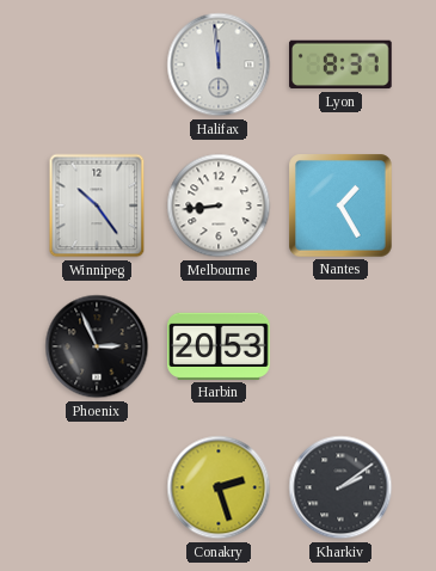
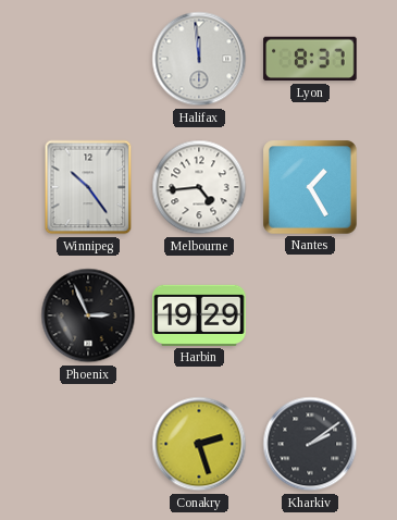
Melbourne: 8:44 -> 4:44
Harbin: 20:53 -> 19:29
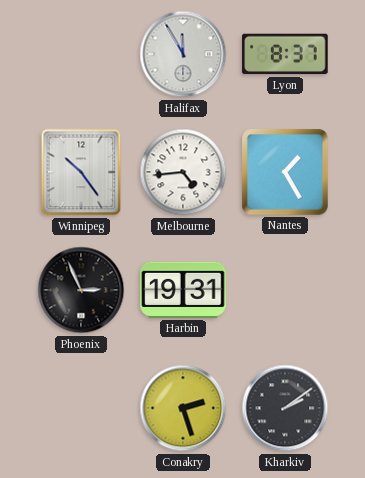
Halifax: 11:59 -> 11:55
Harbin: 19:29 -> 19:31
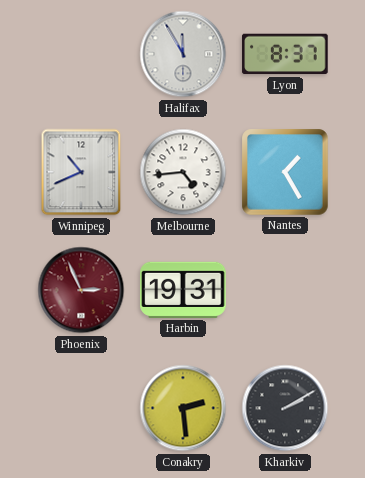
Winnipeg: 10:24 -> 10:41
Phoenix dial: black -> burgundy
Conakry: 2:27 -> 2:29
Kharkiv: 2:09 -> 2:10
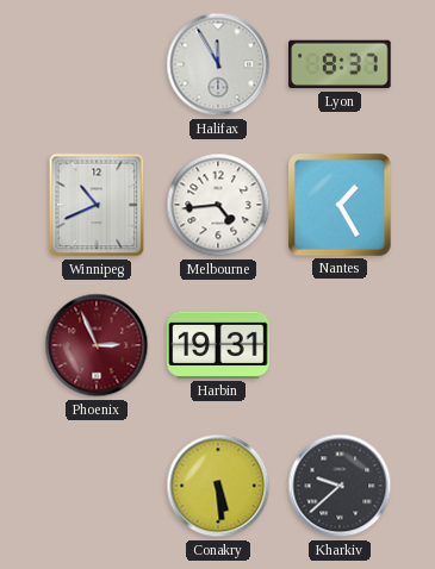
Conakry: 2:29 -> 5:29
Kharkiv: 2:10 -> 9:38
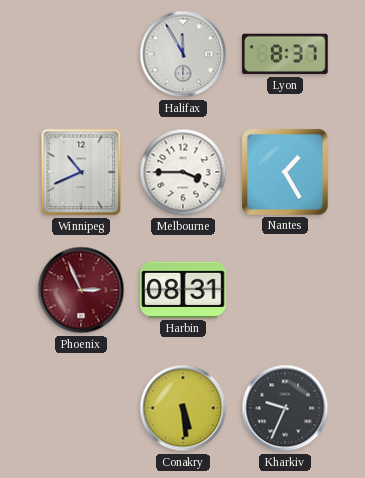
Melbourne: 4:44 -> 3:45
Harbin: 19:31 -> 08:31
Kharkiv: 9:38 -> 9:34
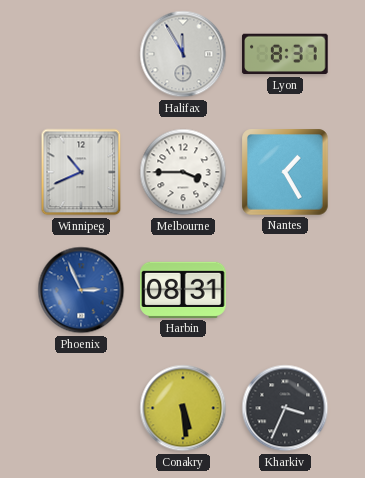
Phoenix dial: burgundy -> blue
Kharkiv: 9:34 -> 3:34
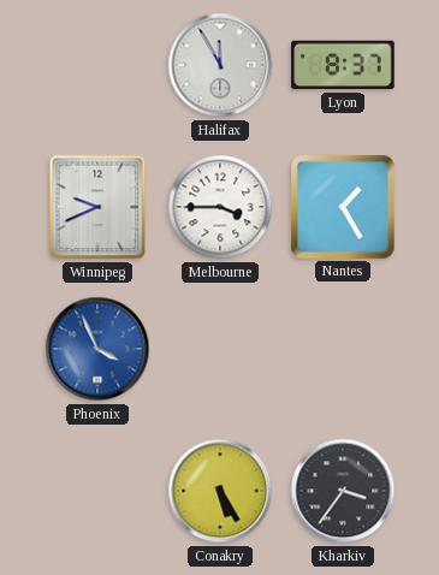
Winnipeg: 10:41 -> 9:41
Phoenix: 2:56 -> 3:56
Harbin: 08:31 -> none
Conakry: 5:29 -> 5:25
Kharkiv: 3:34 -> 3:36
